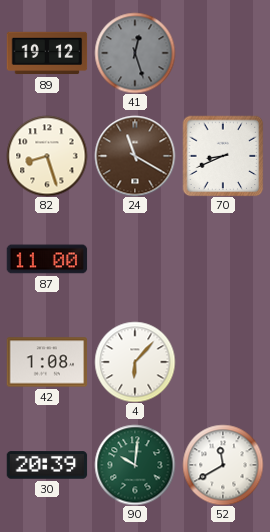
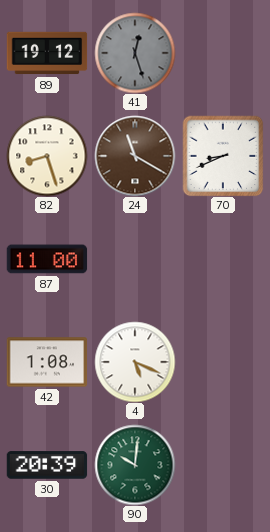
4: 6:07 -> 5:19
52: 11:40 -> none
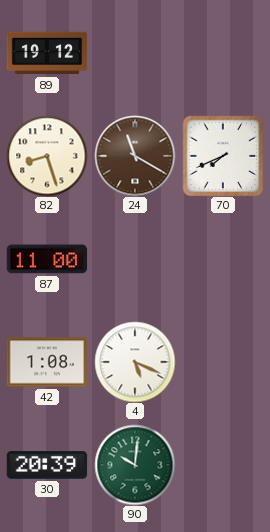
41: 12:27 -> none
70: 8:41 -> 7:41
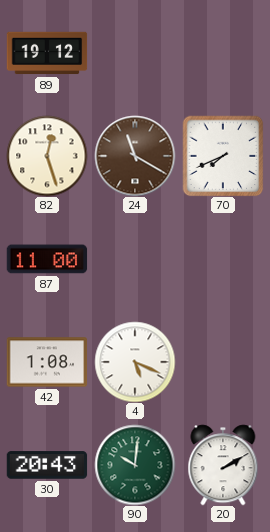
82: 8:27 -> 12:27
30: 20:39 -> 20:43
20: none -> 2:10
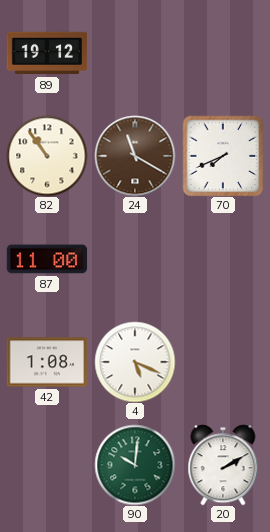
82: 12:27 -> 10:54
30: 20:43 -> none
